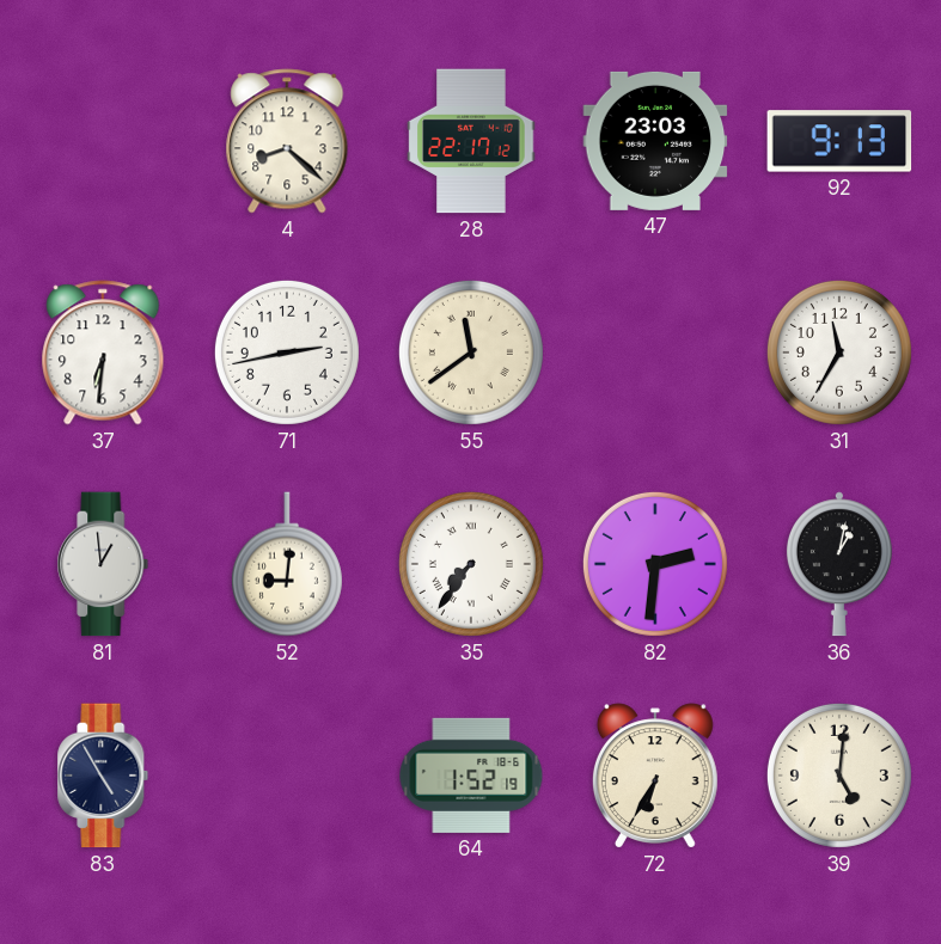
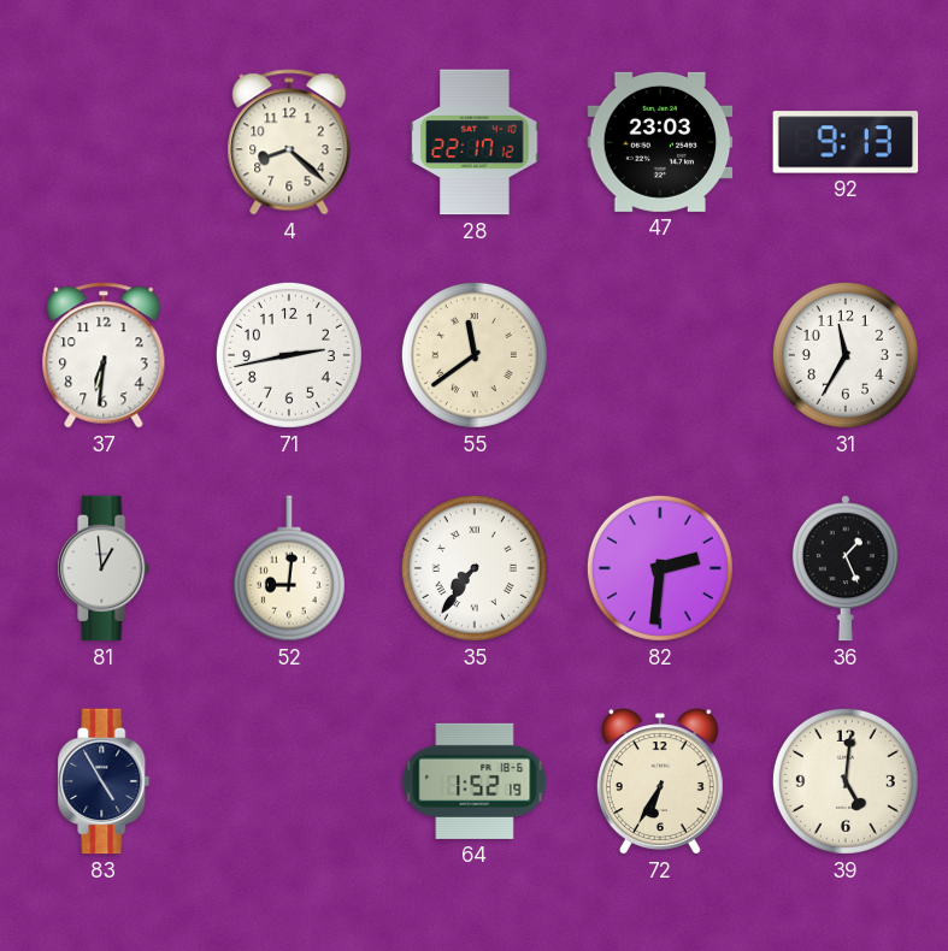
36: 1:02 -> 1:26
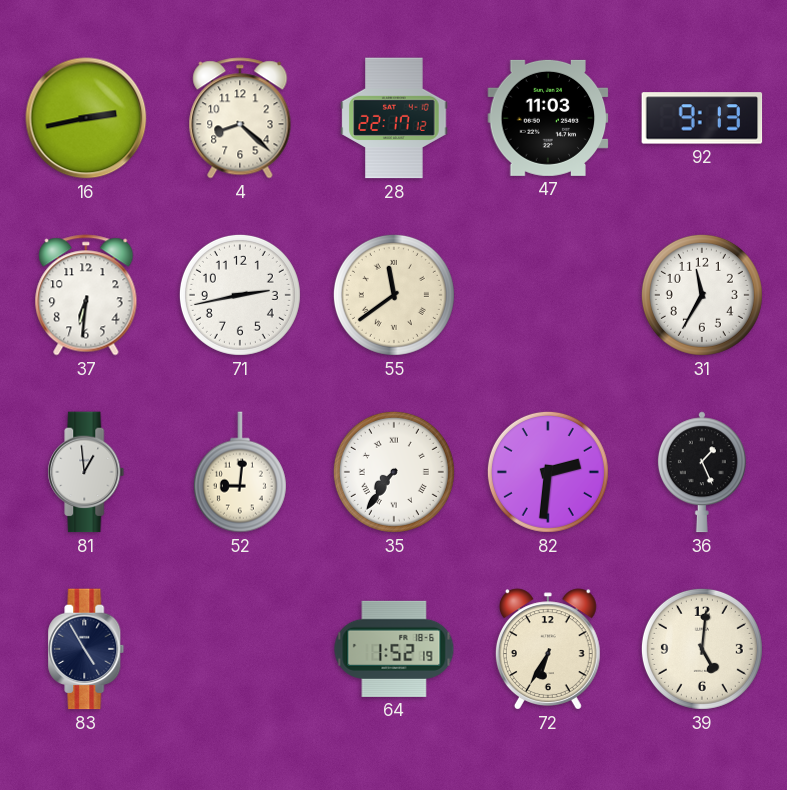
16: none -> 2:43
47: 23:03 -> 11:03
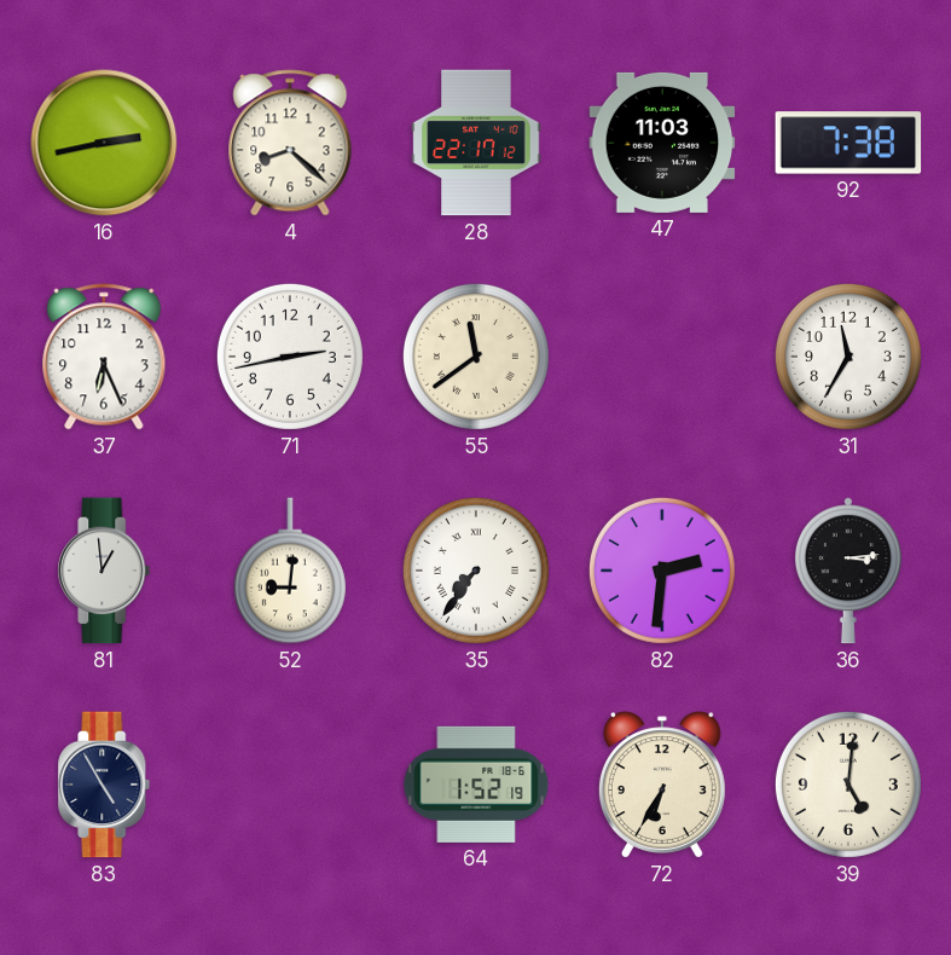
92: 9:13 -> 7:38
37: 6:31 -> 6:26
36: 1:26 -> 3:14
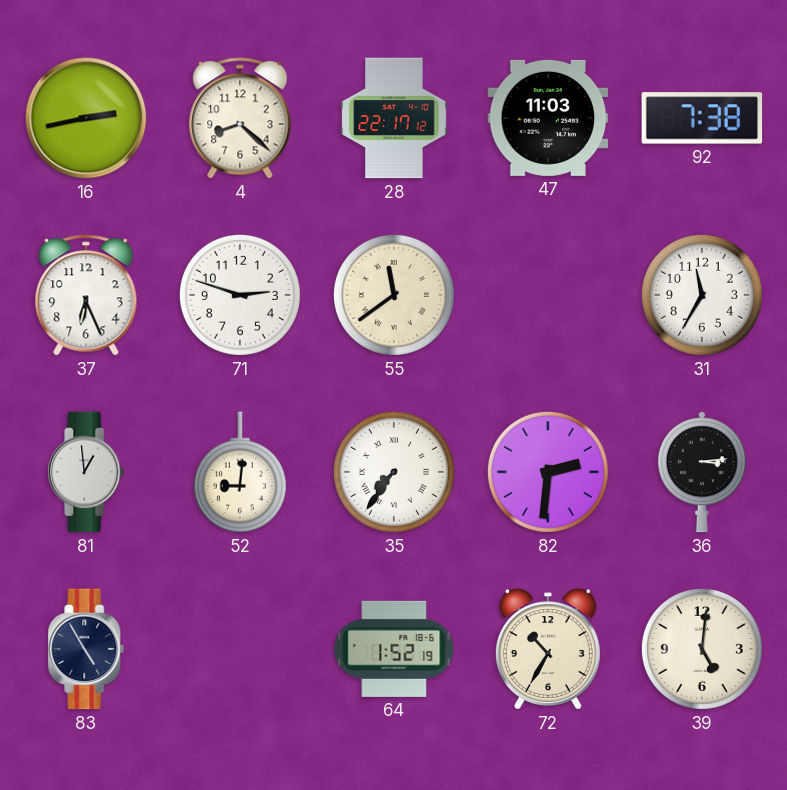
71: 2:43 -> 2:48
72: 6:35 -> 10:35
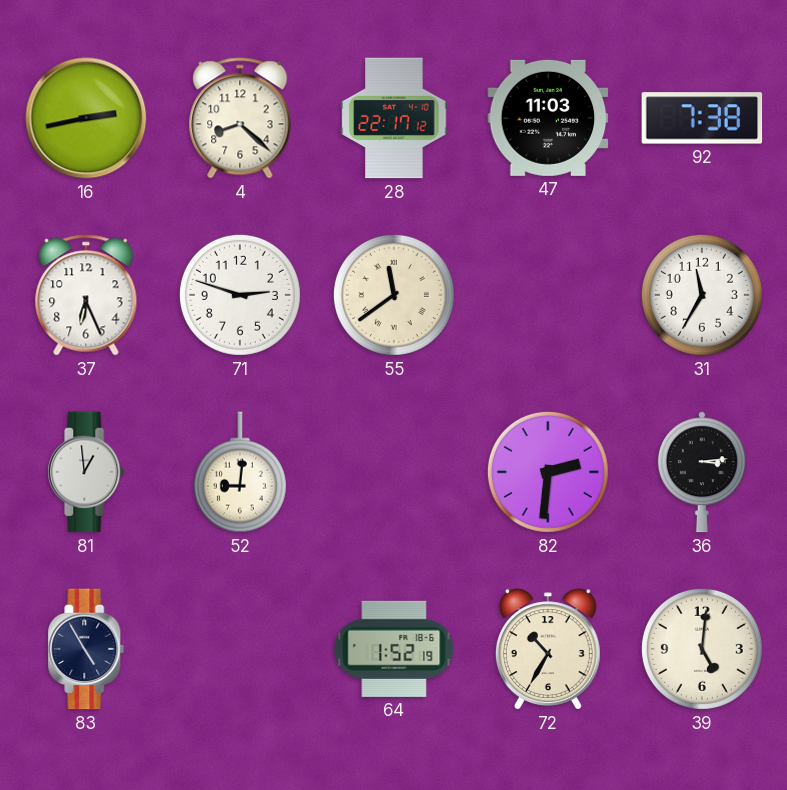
35: 7:36 -> none
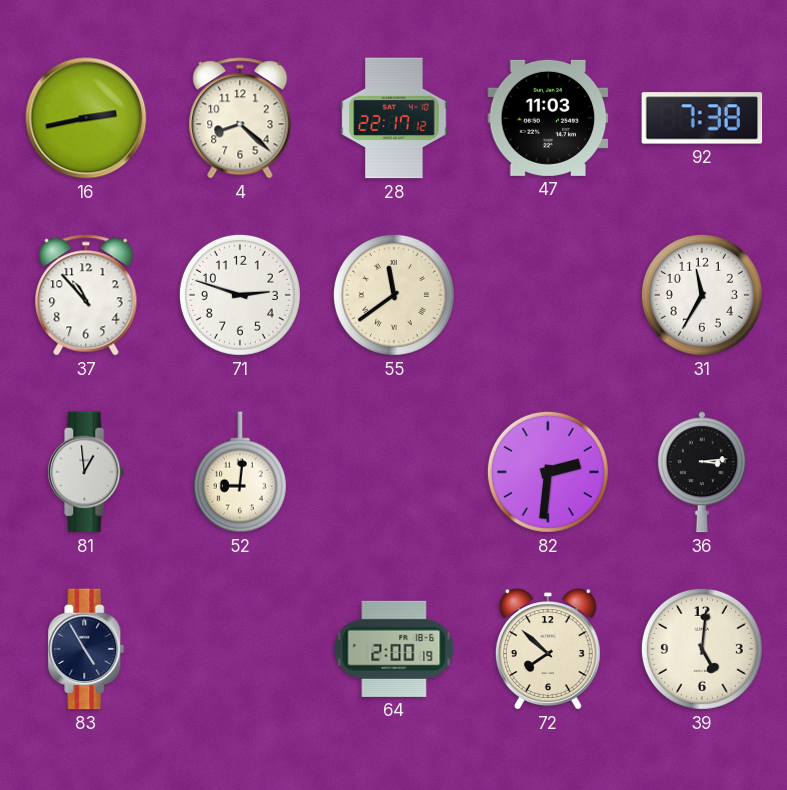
37: 6:26 -> 10:53
64: 1:52 -> 2:00
72: 10:35 -> 7:52
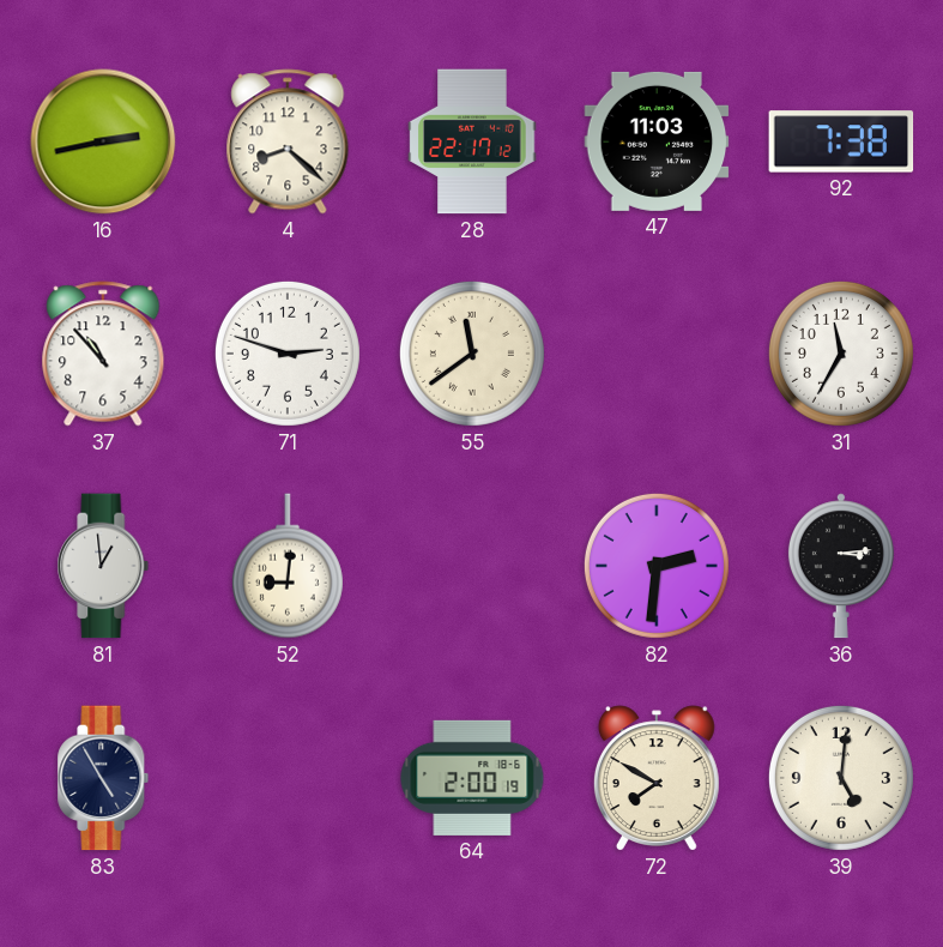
72: 7:52 -> 7:50
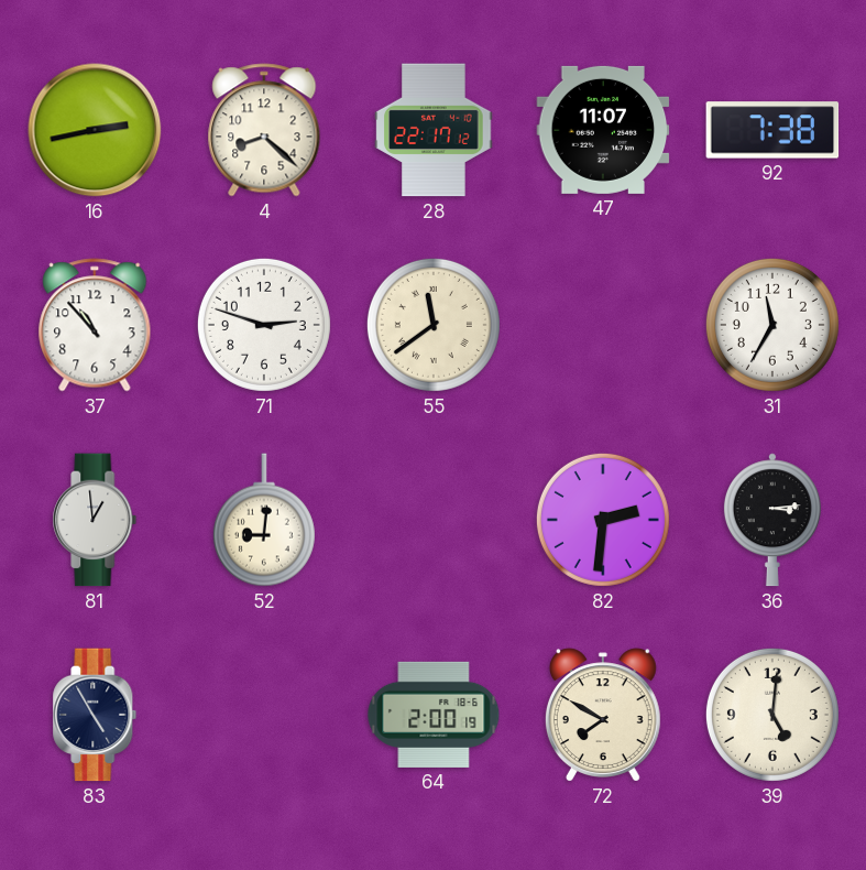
47: 11:03 -> 11:07
